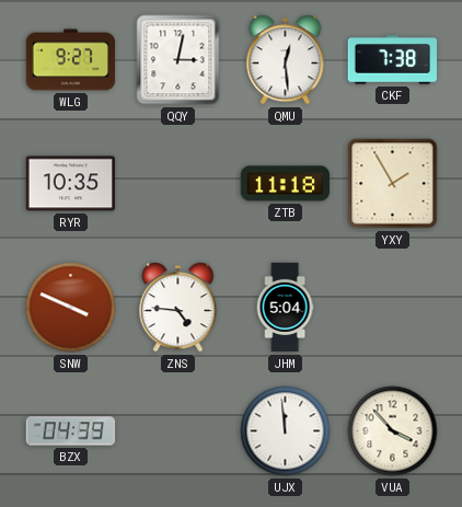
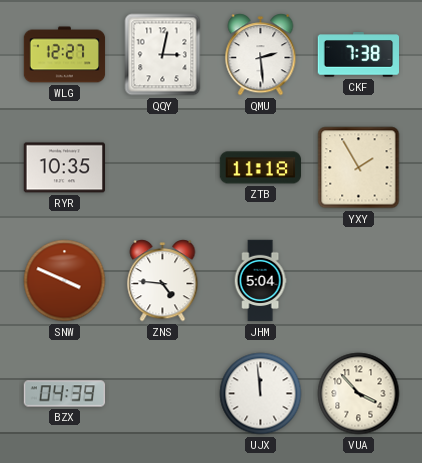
WLG: 9:27 -> 12:27
QMU: 12:29 -> 2:29
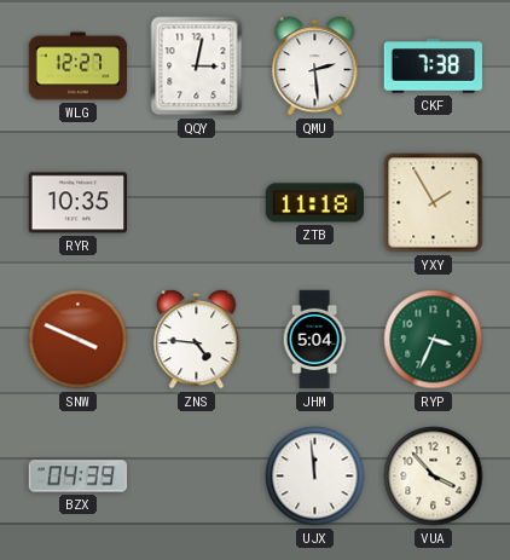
RYP: none -> 3:34
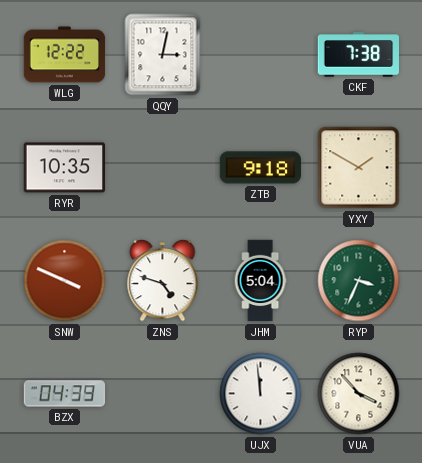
WLG: 12:27 -> 12:22
QMU: 2:29 -> none
ZTB: 11:18 -> 9:18
YXY: 1:55 -> 1:50
ZNS: 4:46 -> 4:48
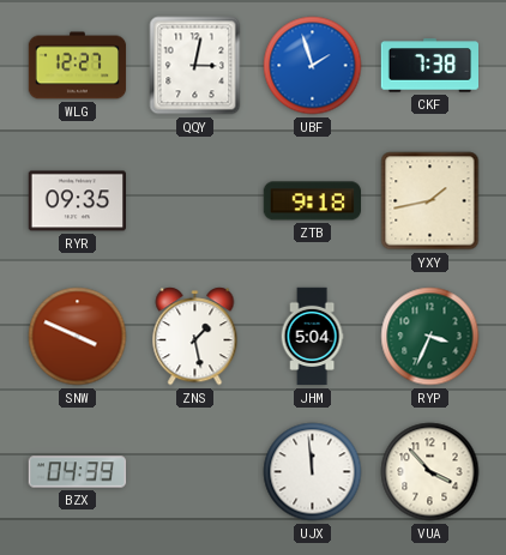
WLG: 12:22 -> 12:27
UBF: none -> 1:57
RYR: 10:35 -> 09:35
YXY: 1:50 -> 1:43
ZNS: 4:48 -> 1:28
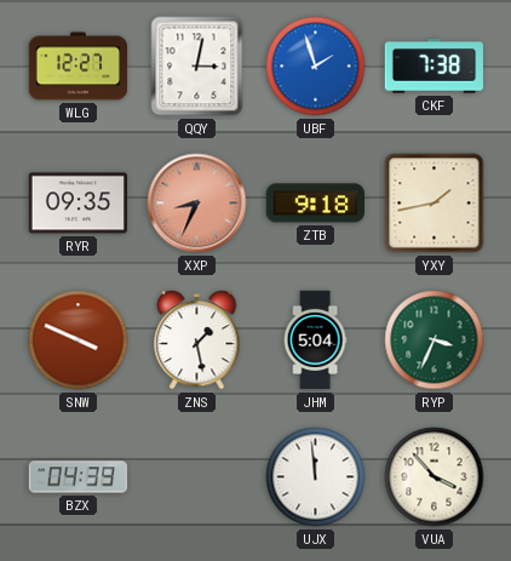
XXP: none -> 8:34
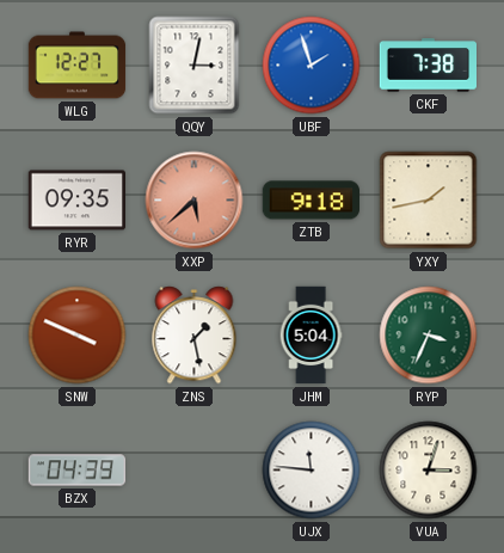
XXP: 8:34 -> 5:38
UJX: 11:59 -> 11:46
VUA: 3:53 -> 3:03
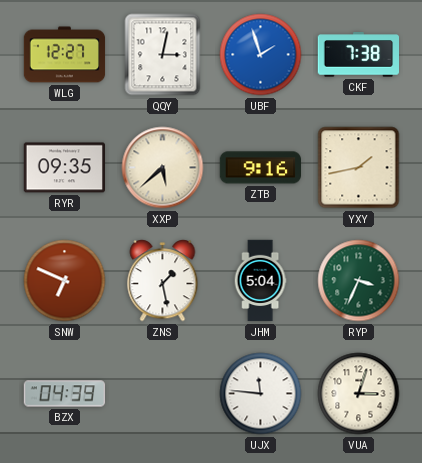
XXP dial: salmon -> cream
ZTB: 9:18 -> 9:16
SNW: 3:49 -> 6:49
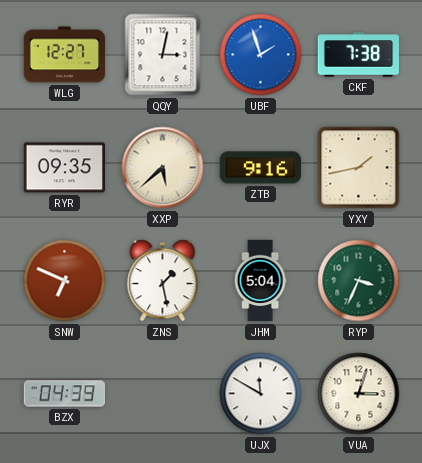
UJX: 11:46 -> 11:50
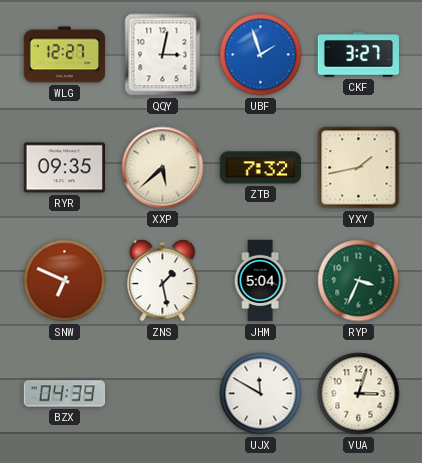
CKF: 7:38 -> 3:27
ZTB: 9:16 -> 7:32
